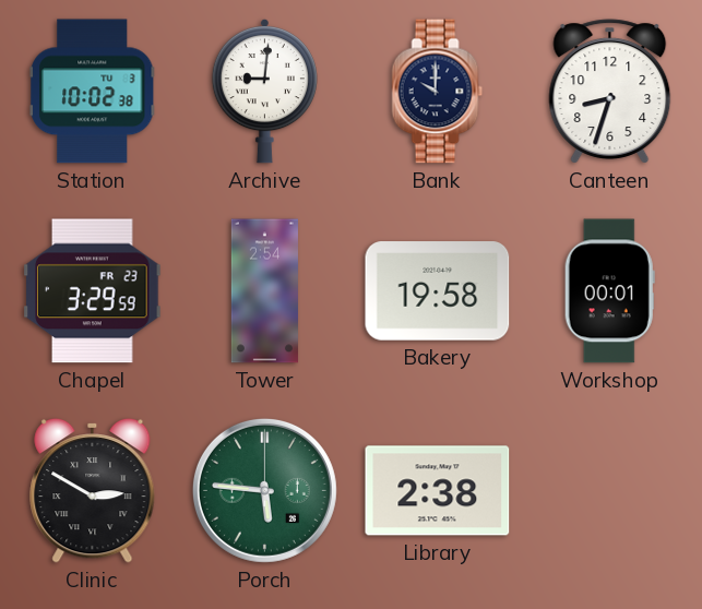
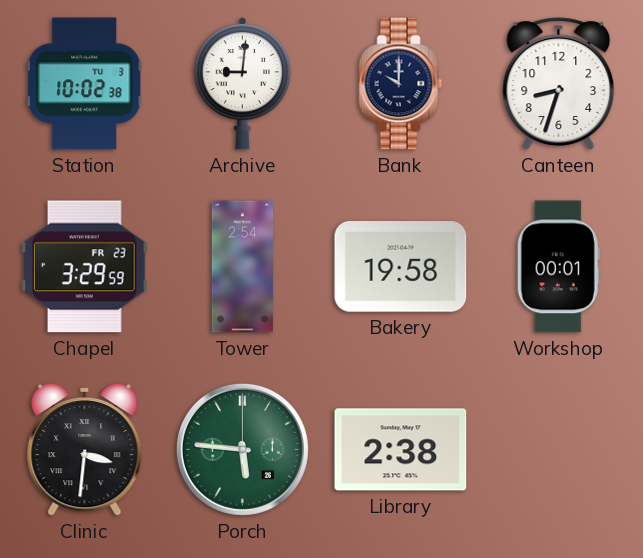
Clinic: 2:50 -> 3:31
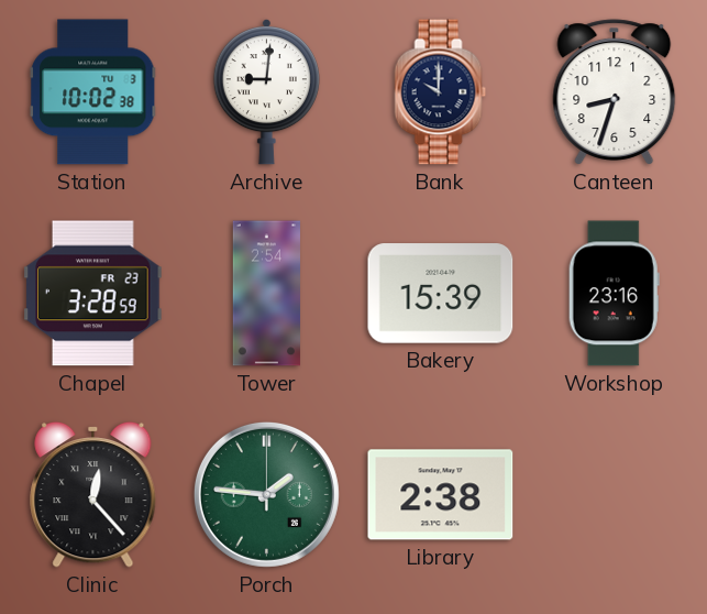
Chapel: 3:29 -> 3:28
Bakery: 19:58 -> 15:39
Workshop: 00:01 -> 23:16
Clinic: 3:31 -> 12:23
Porch: 5:46 -> 1:46
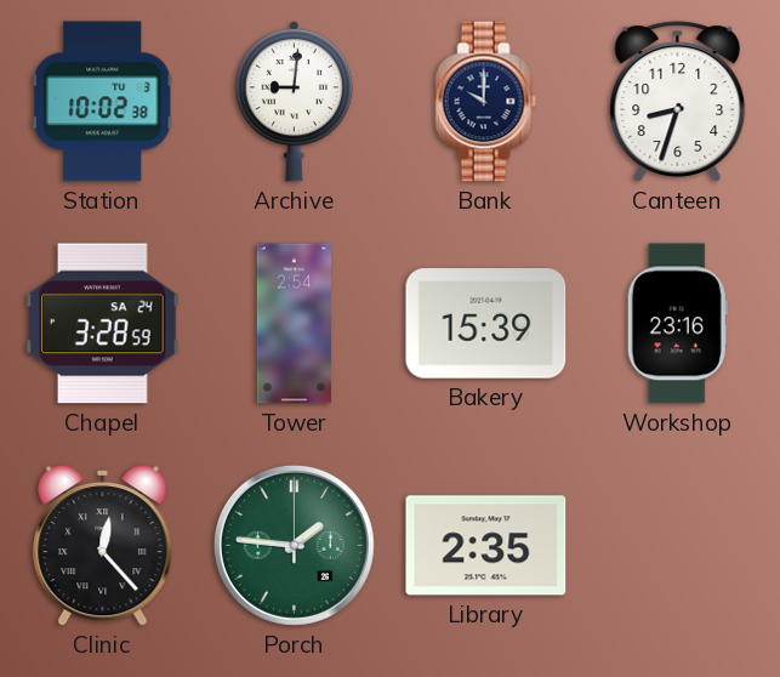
Chapel date: FR 23 -> SA 24
Library: 2:38 -> 2:35
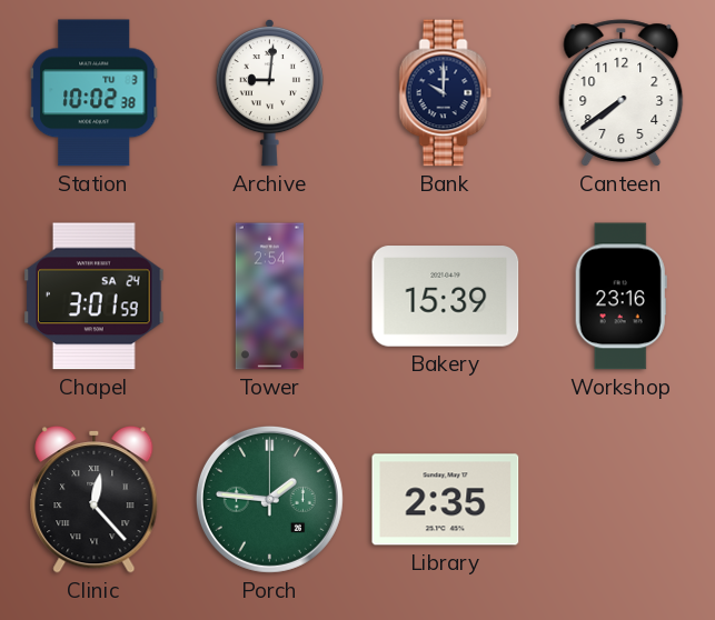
Canteen: 8:33 -> 7:39
Chapel: 3:28 -> 3:01
